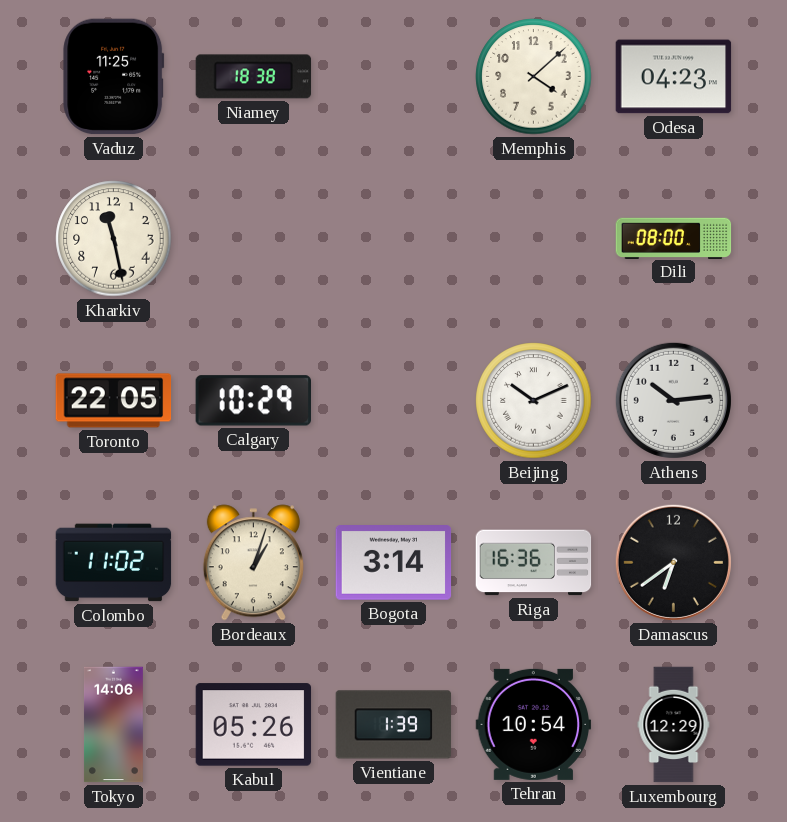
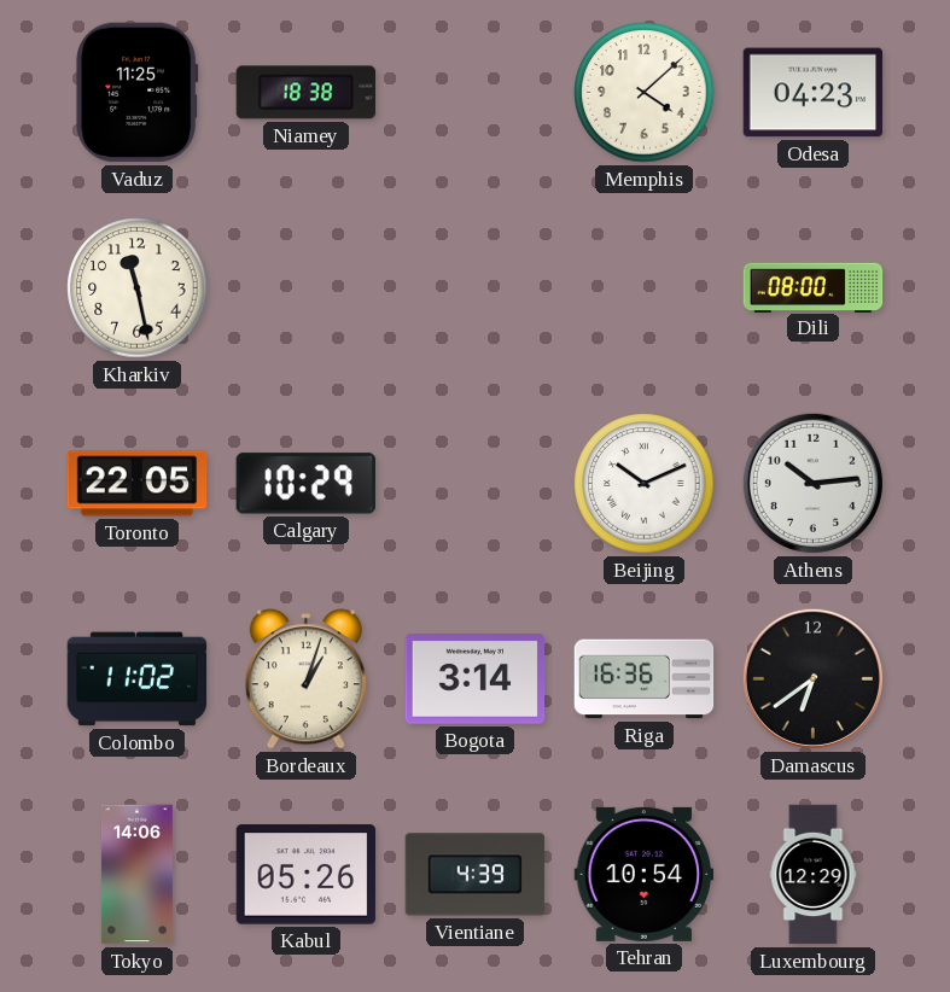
Vientiane: 1:39 -> 4:39
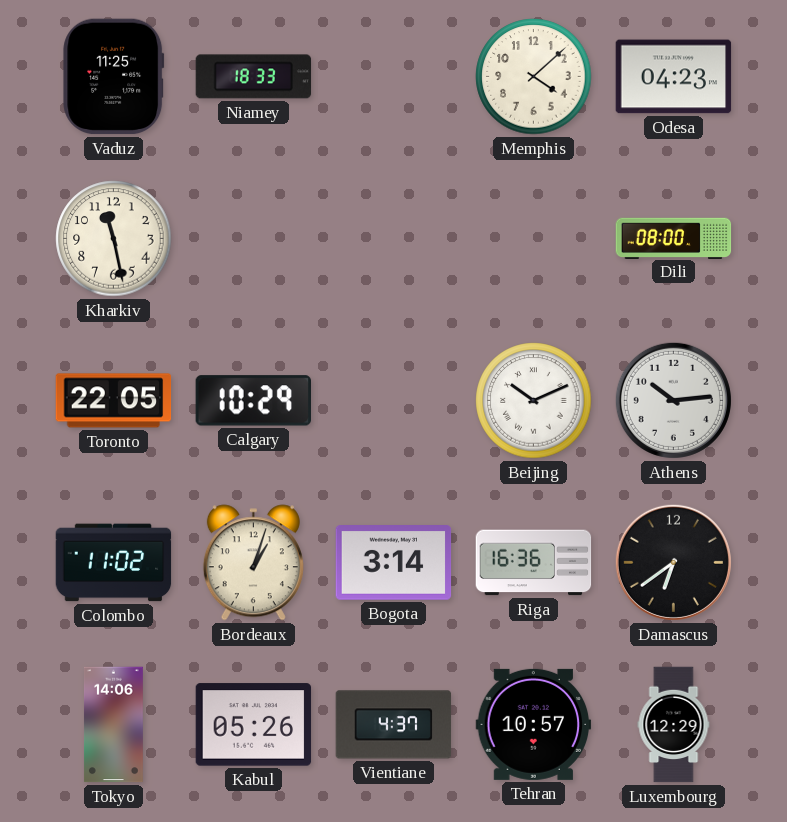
Niamey: 18:38 -> 18:33
Vientiane: 4:39 -> 4:37
Tehran: 10:54 -> 10:57
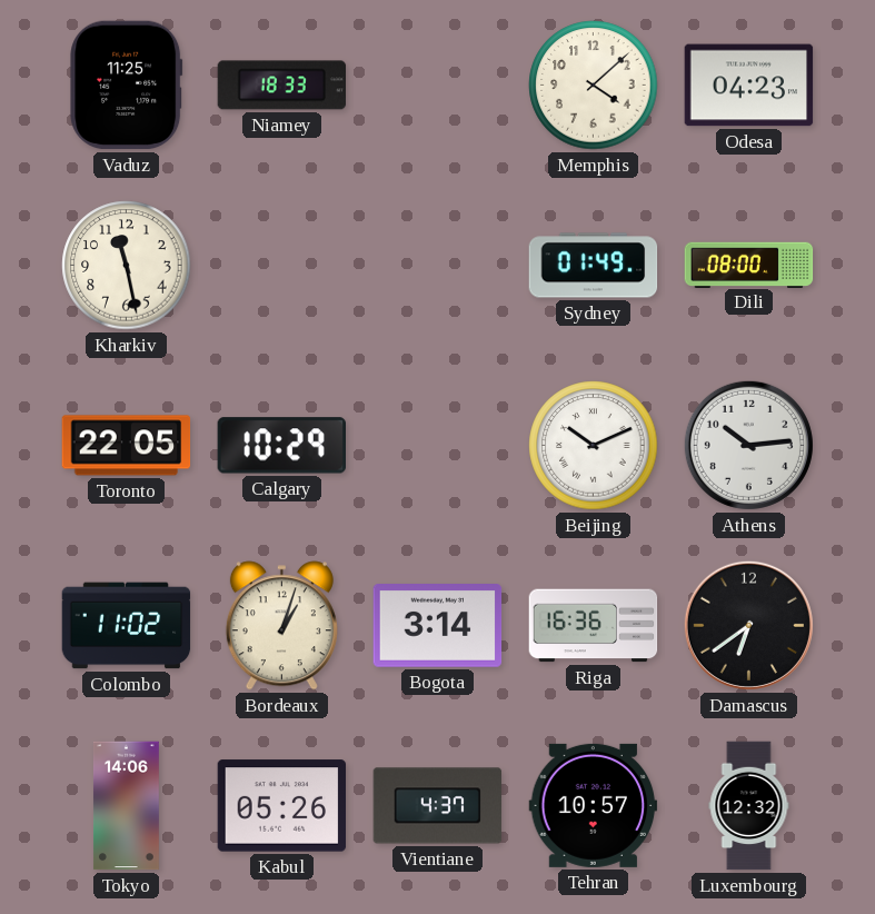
Sydney: none -> 01:49
Luxembourg: 12:29 -> 12:32
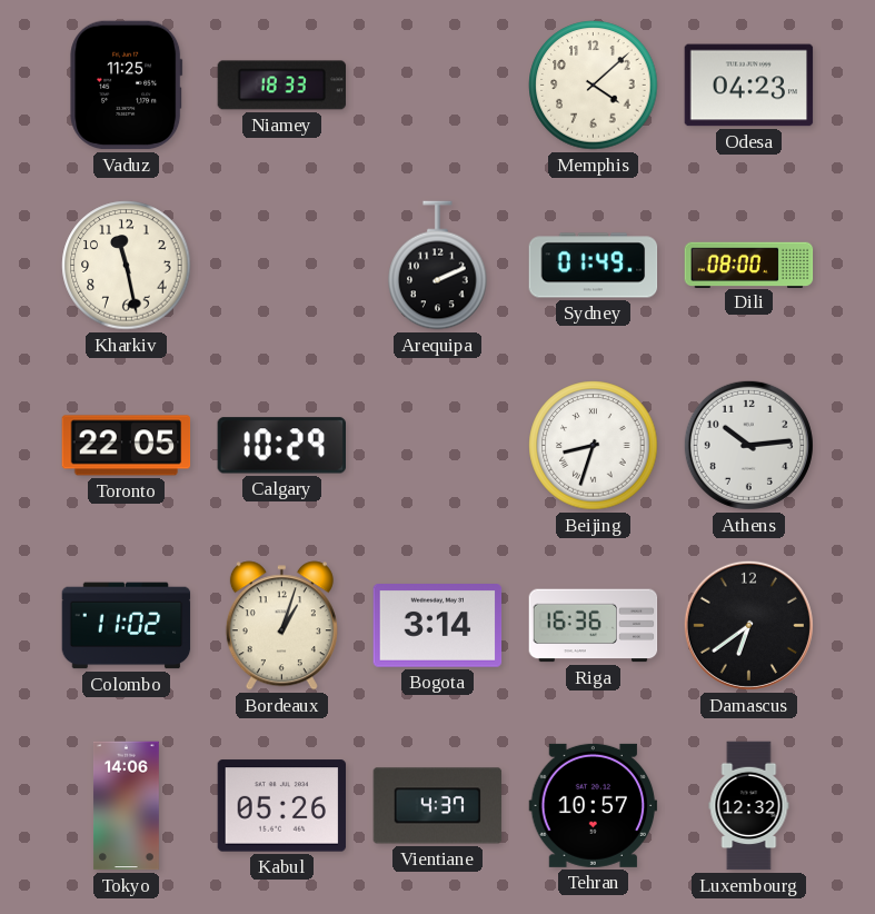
Arequipa: none -> 2:11
Beijing: 10:11 -> 8:33
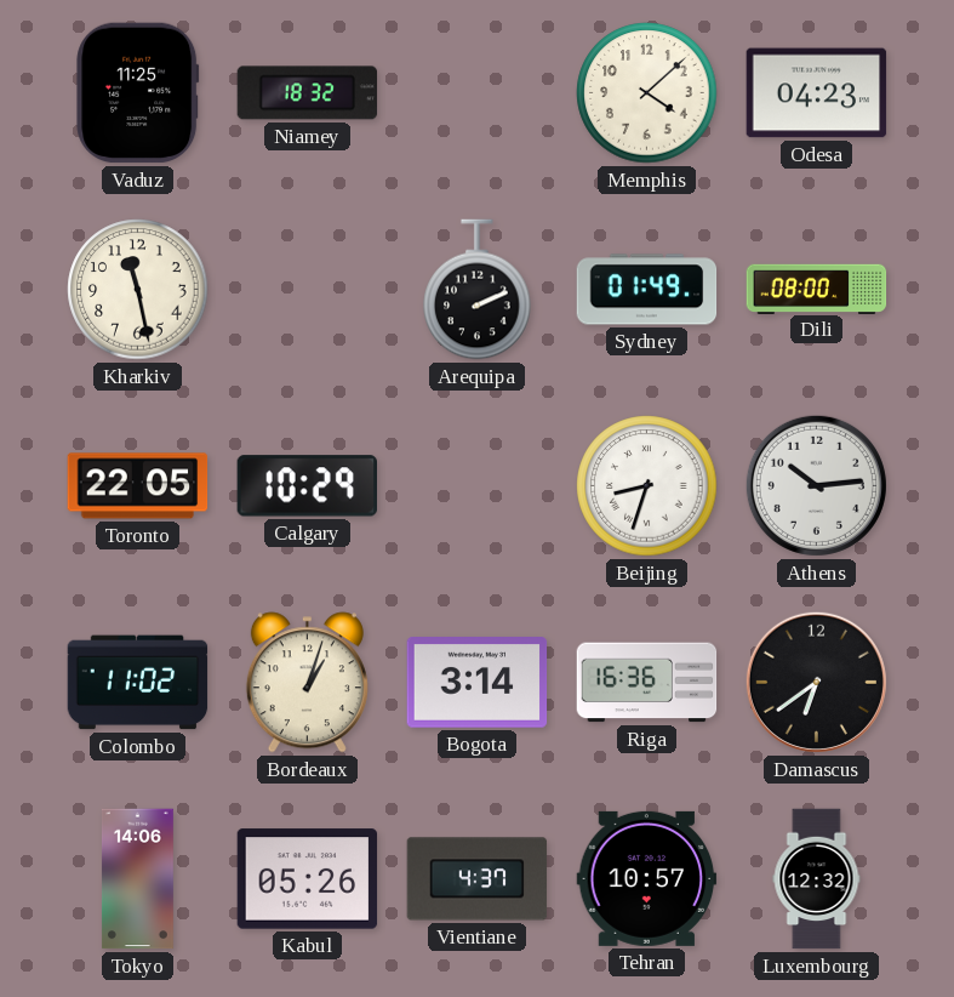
Niamey: 18:33 -> 18:32
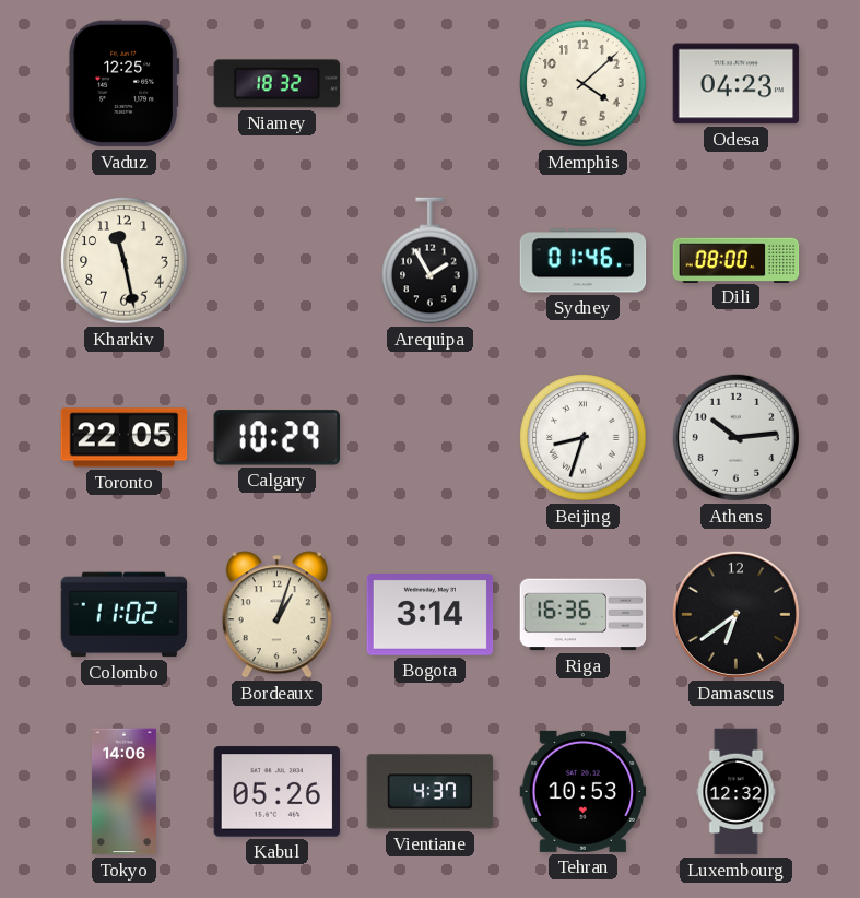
Vaduz: 11:25 -> 12:25
Arequipa: 2:11 -> 1:55
Sydney: 01:49 -> 01:46
Tehran: 10:57 -> 10:53
